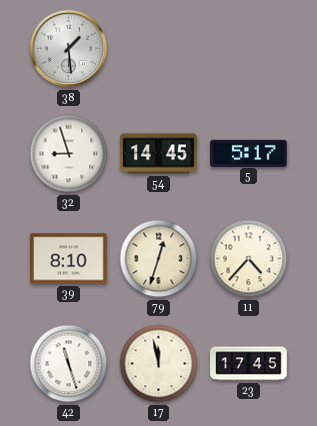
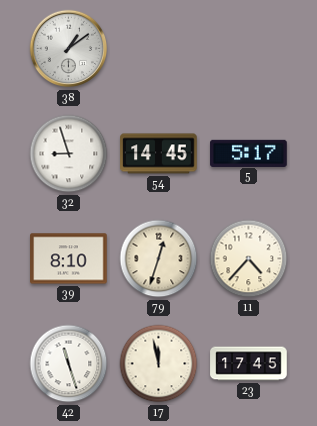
38: 1:29 -> 1:09
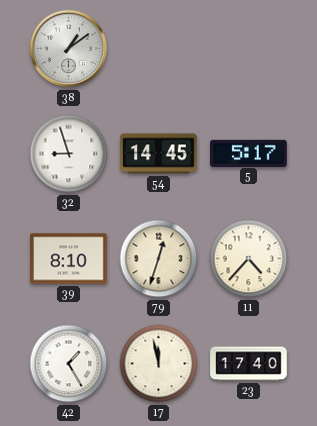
42: 11:27 -> 1:25
23: 17:45 -> 17:40
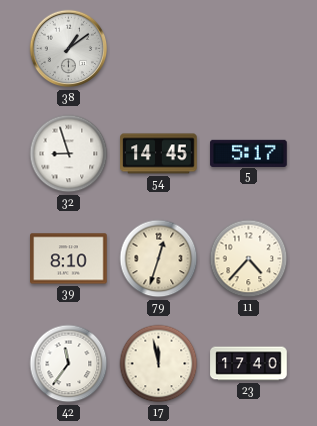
42: 1:25 -> 11:36
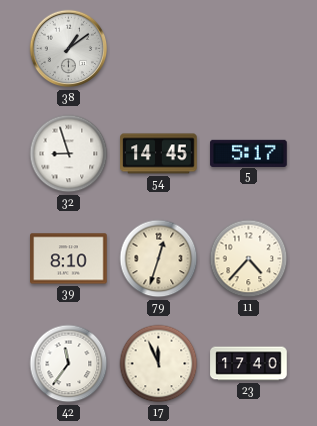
17: 11:58 -> 11:56
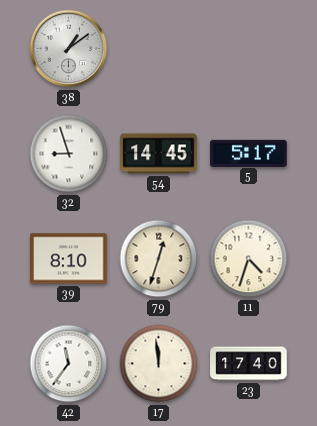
11: 4:37 -> 4:33
17: 11:56 -> 11:59
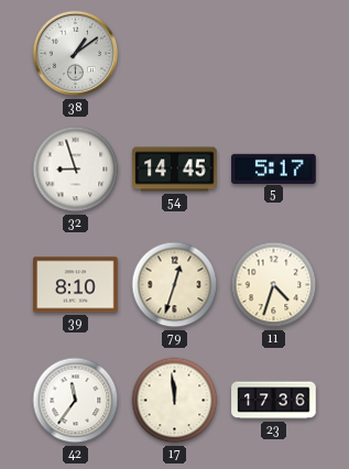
23: 17:40 -> 17:36
